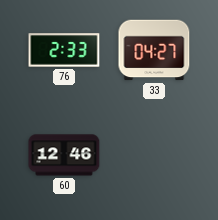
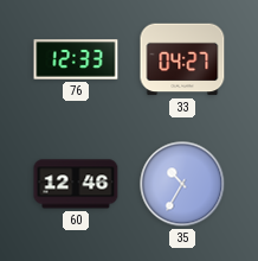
76: 2:33 -> 12:33
35: none -> 10:35
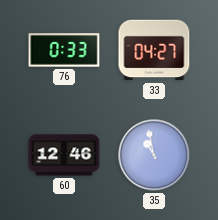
76: 12:33 -> 0:33
35: 10:35 -> 10:58
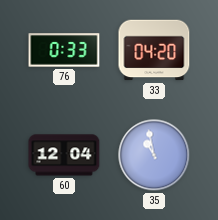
33: 04:27 -> 04:20
60: 12:46 -> 12:04
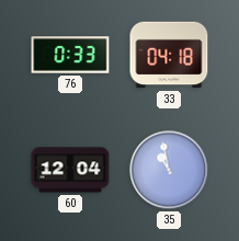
33: 04:20 -> 04:18
